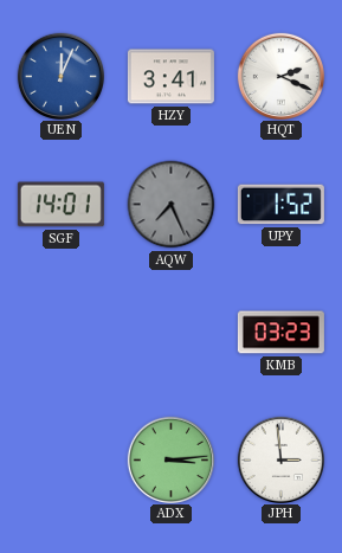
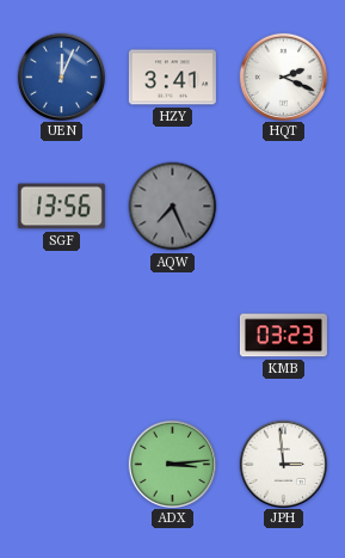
SGF: 14:01 -> 13:56
UPY: 1:52 -> none
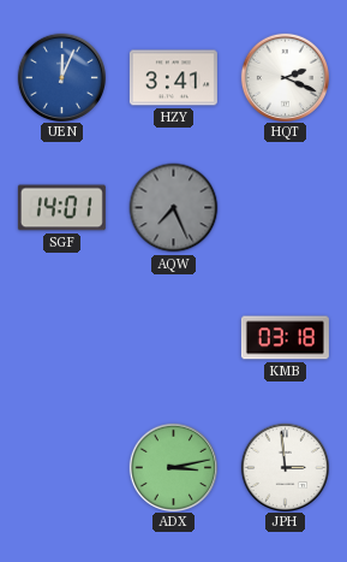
SGF: 13:56 -> 14:01
KMB: 03:23 -> 03:18
ADX: 3:14 -> 3:13
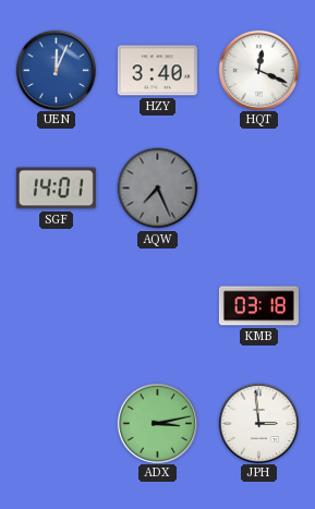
HZY: 3:41 -> 3:40
HQT: 2:19 -> 12:19
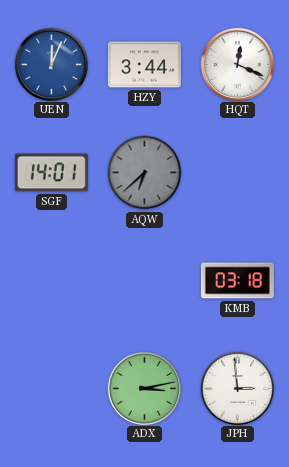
HZY: 3:40 -> 3:44
AQW: 7:26 -> 6:38
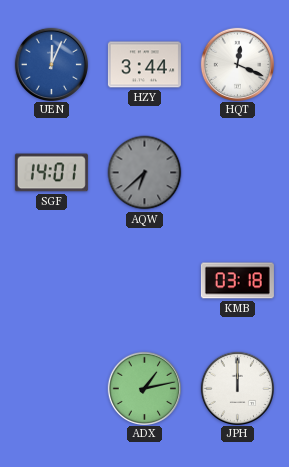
ADX: 3:13 -> 1:13
JPH: 2:59 -> 12:00
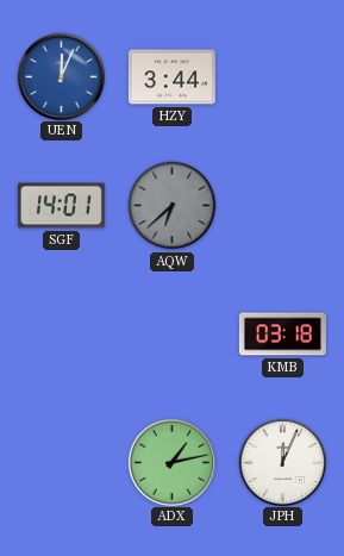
HQT: 12:19 -> none
JPH: 12:00 -> 12:04
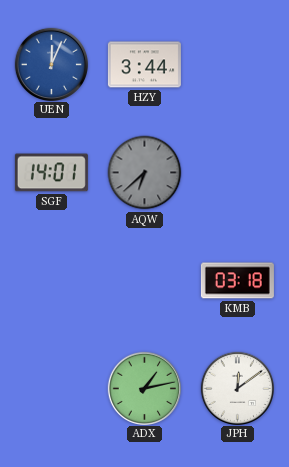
JPH: 12:04 -> 12:09
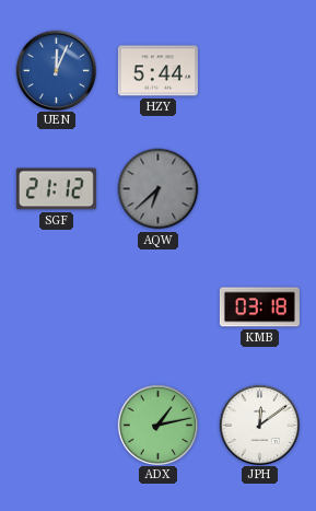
HZY: 3:44 -> 5:44
SGF: 14:01 -> 21:12
